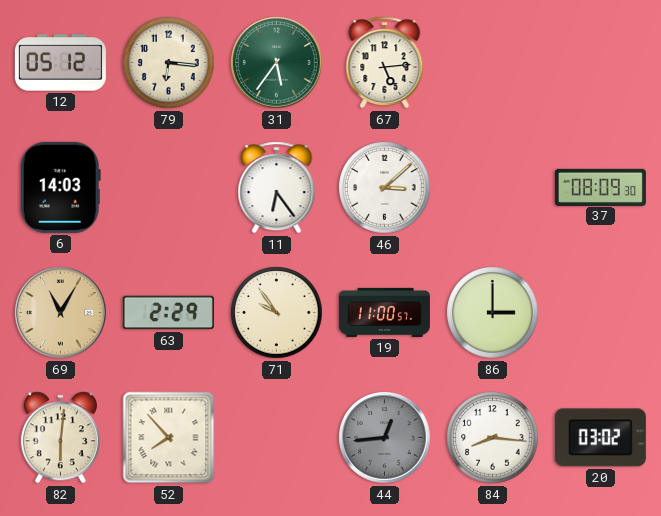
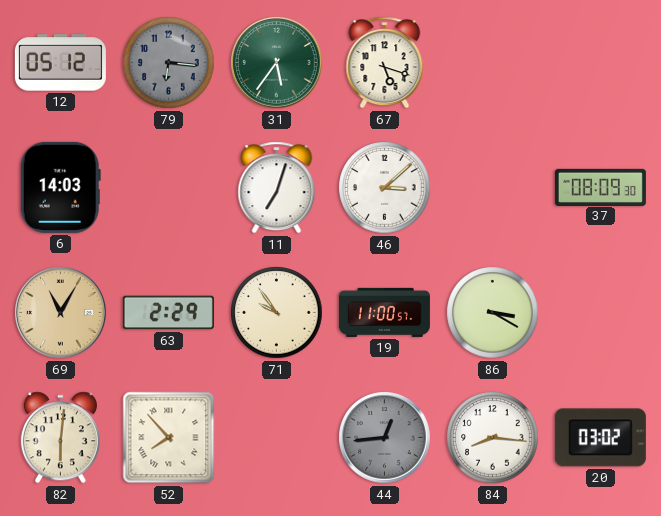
79 dial: cream -> grey
67: 5:14 -> 5:18
11: 6:24 -> 7:03
86: 3:00 -> 3:20
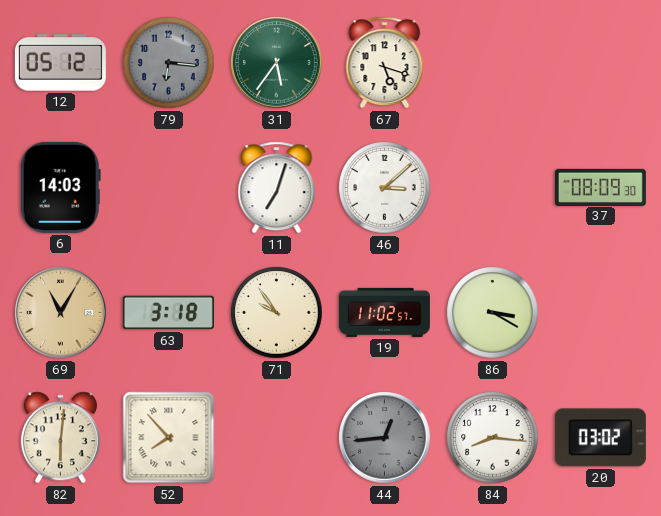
63: 2:29 -> 3:18
19: 11:00 -> 11:02
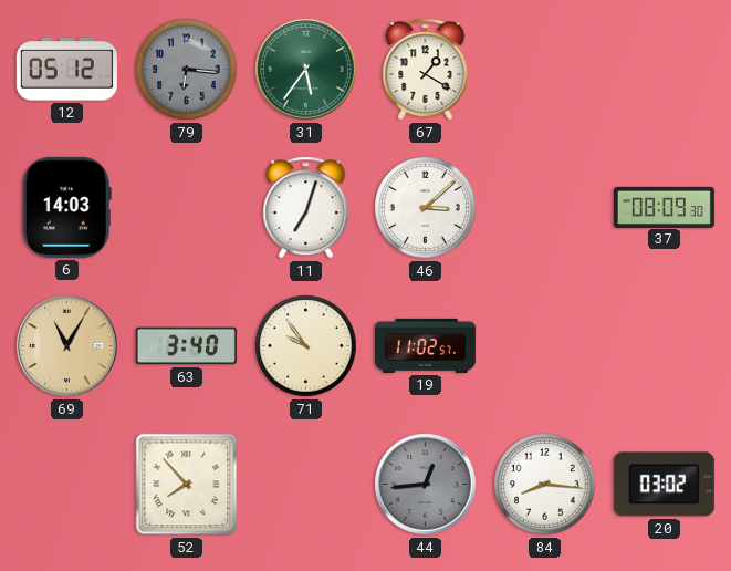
67: 5:18 -> 1:20
63: 3:18 -> 3:40
86: 3:20 -> none
82: 6:01 -> none
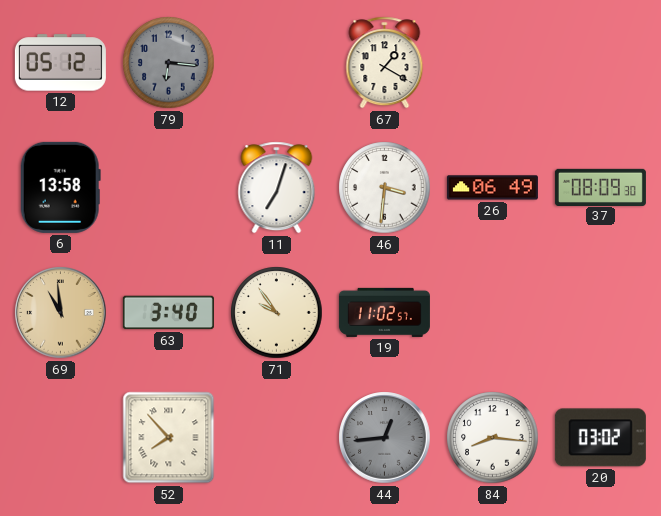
31: 5:36 -> none
6: 14:03 -> 13:58
46: 3:08 -> 3:31
26: none -> 06:49
69: 11:05 -> 10:59
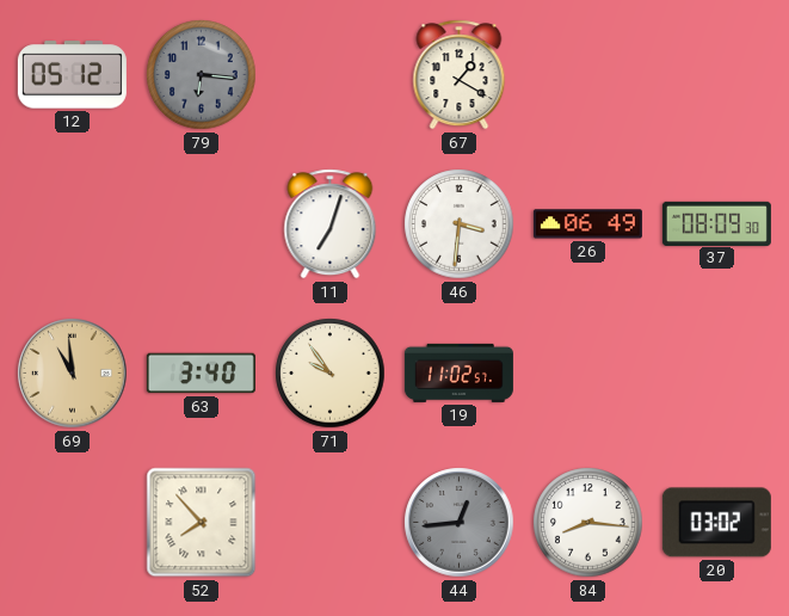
6: 13:58 -> none
